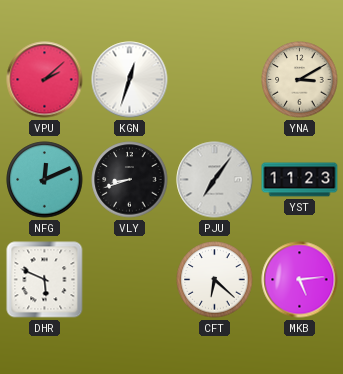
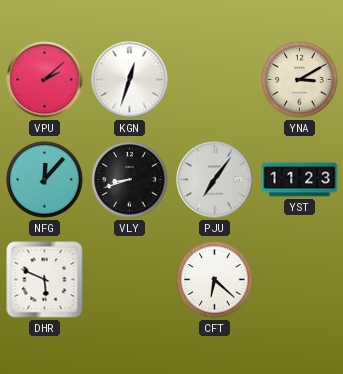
NFG: 12:11 -> 12:07
MKB: 5:14 -> none
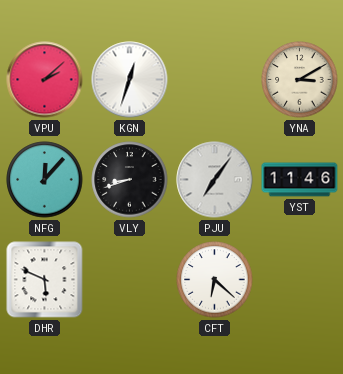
YST: 11:23 -> 11:46
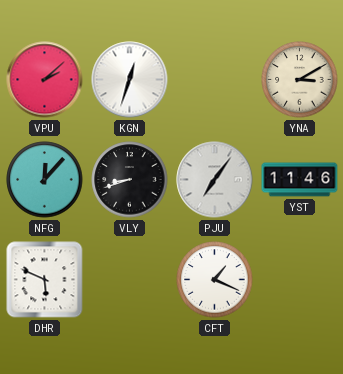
CFT: 6:22 -> 1:19
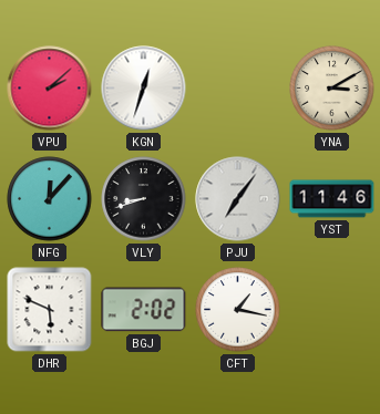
BGJ: none -> 2:02
CFT: 1:19 -> 1:17
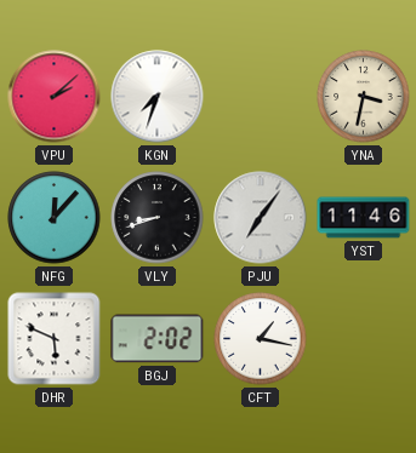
KGN: 12:33 -> 7:33
YNA: 3:10 -> 3:32
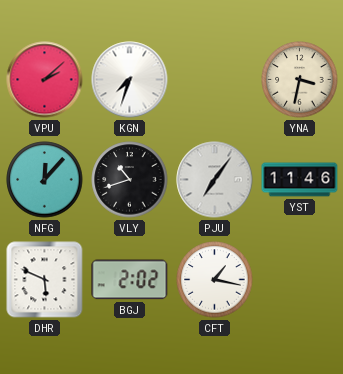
VLY: 8:42 -> 10:42
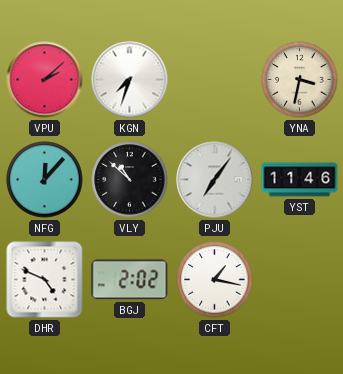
VLY: 10:42 -> 10:52
DHR: 5:49 -> 4:49
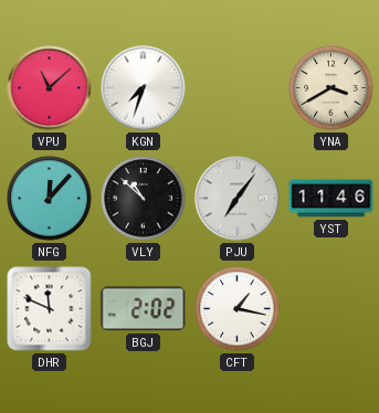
VPU: 2:08 -> 11:08
YNA: 3:32 -> 3:40
DHR: 4:49 -> 11:49
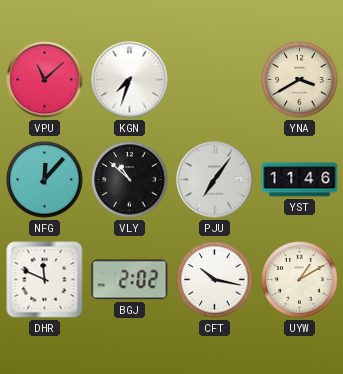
CFT: 1:17 -> 10:17
UYW: none -> 1:10
